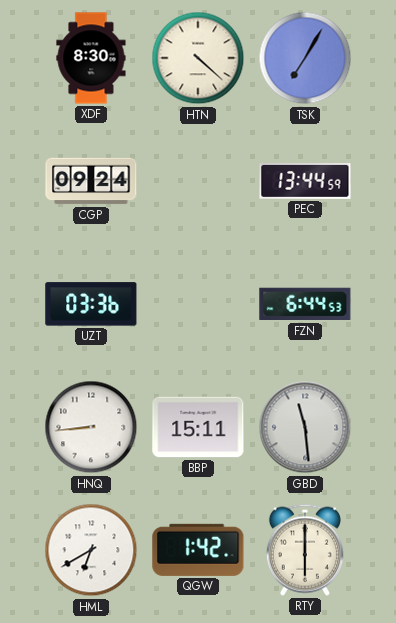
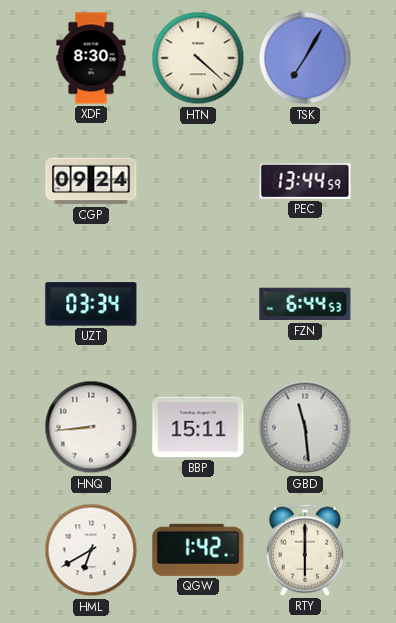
UZT: 03:36 -> 03:34
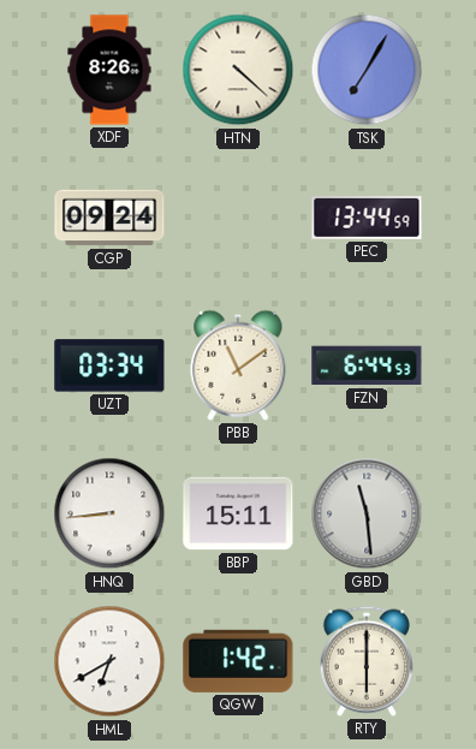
XDF: 8:30 -> 8:26
PBB: none -> 11:09
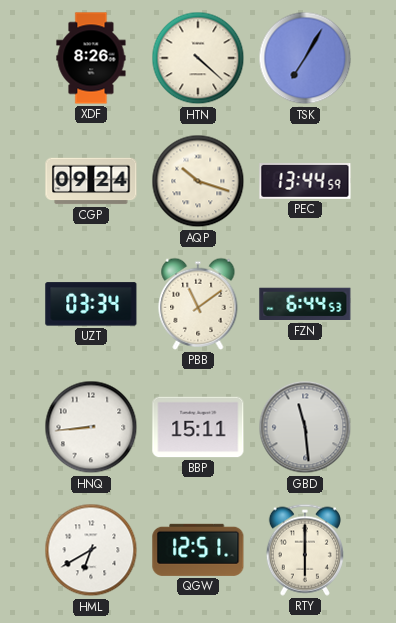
AQP: none -> 10:18
QGW: 1:42 -> 12:51
